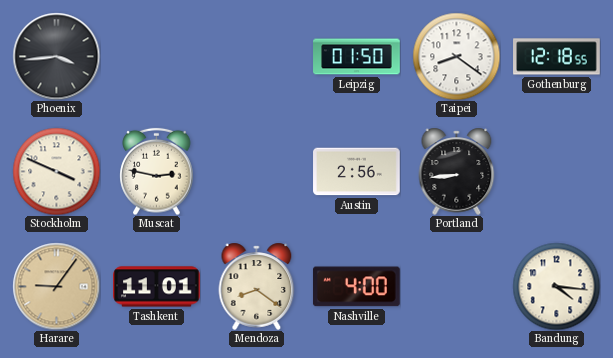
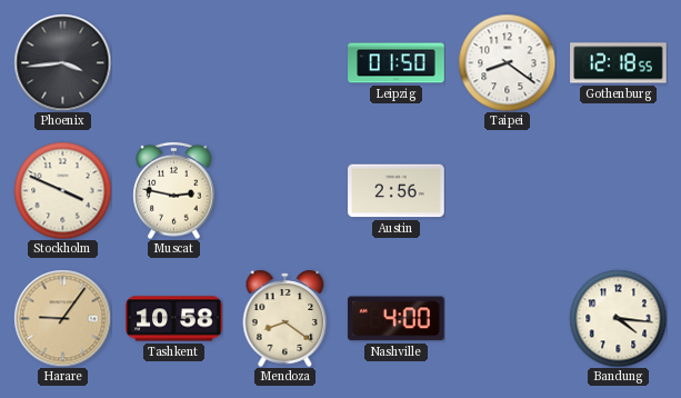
Portland: 8:44 -> none
Tashkent: 11:01 -> 10:58
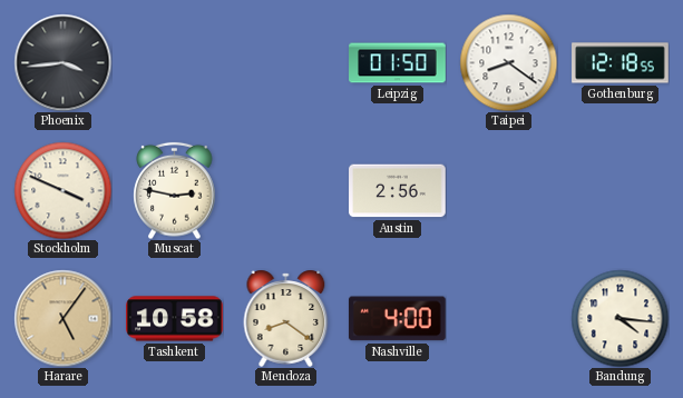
Harare: 9:06 -> 5:06
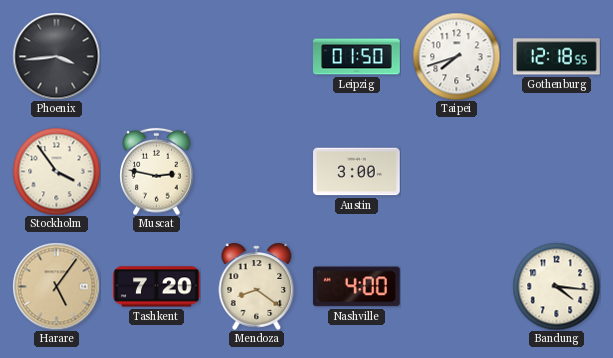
Taipei: 8:21 -> 7:42
Stockholm: 3:49 -> 3:54
Austin: 2:56 -> 3:00
Tashkent: 10:58 -> 7:20
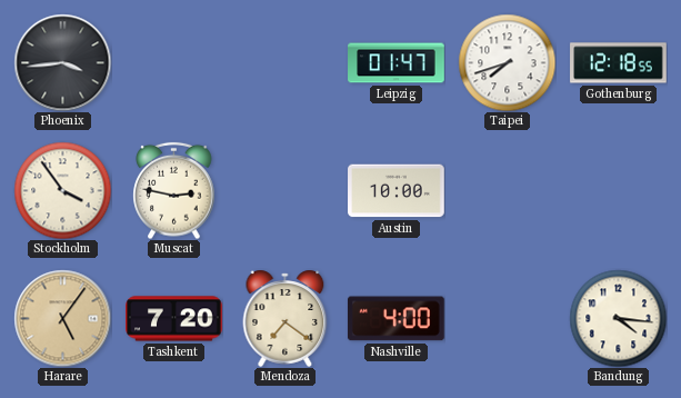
Leipzig: 01:50 -> 01:47
Austin: 3:00 -> 10:00
Mendoza: 8:21 -> 7:21
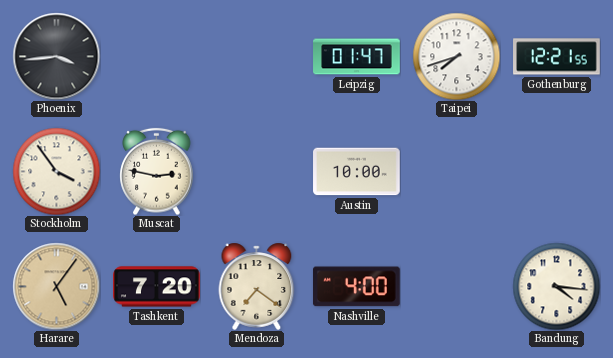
Gothenburg: 12:18 -> 12:21
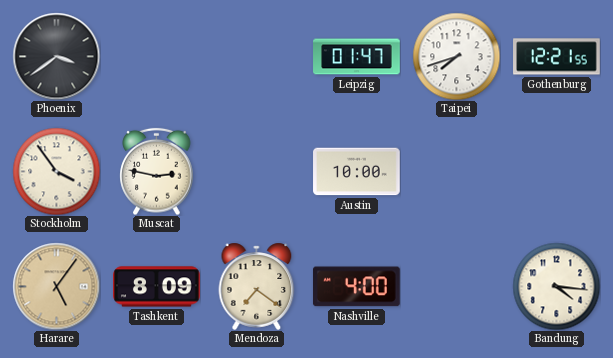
Phoenix: 3:44 -> 3:39
Tashkent: 7:20 -> 8:09
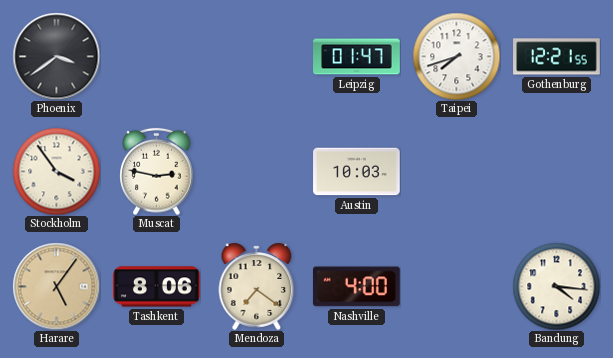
Austin: 10:00 -> 10:03
Tashkent: 8:09 -> 8:06
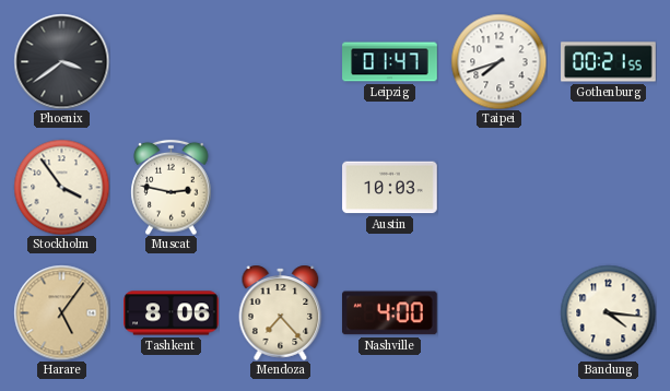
Gothenburg: 12:21 -> 00:21
Mendoza: 7:21 -> 7:23
